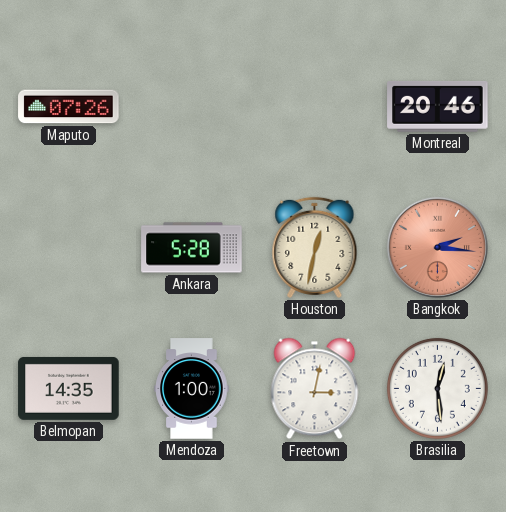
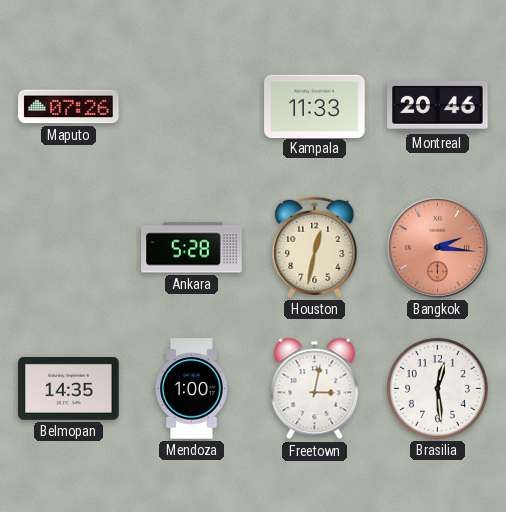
Kampala: none -> 11:33
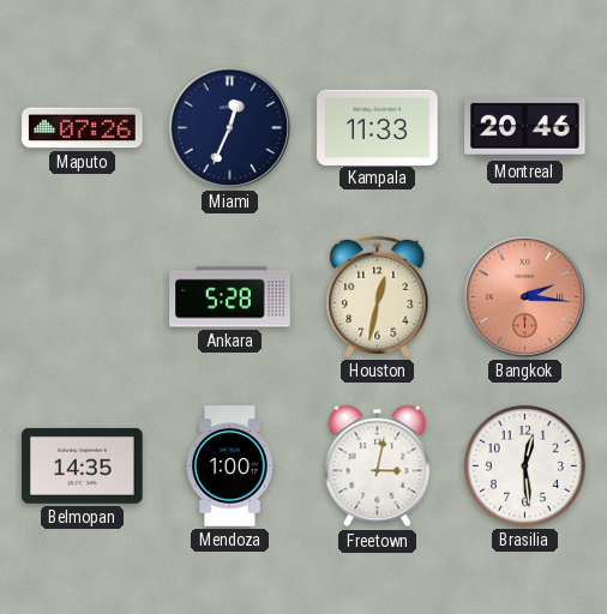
Miami: none -> 12:34
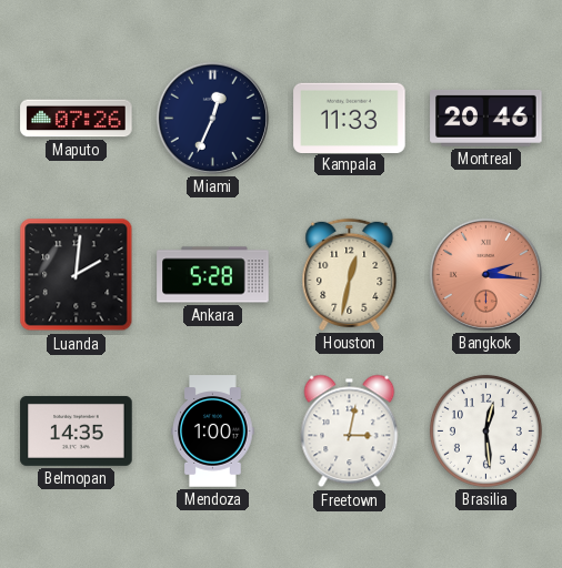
Luanda: none -> 2:01
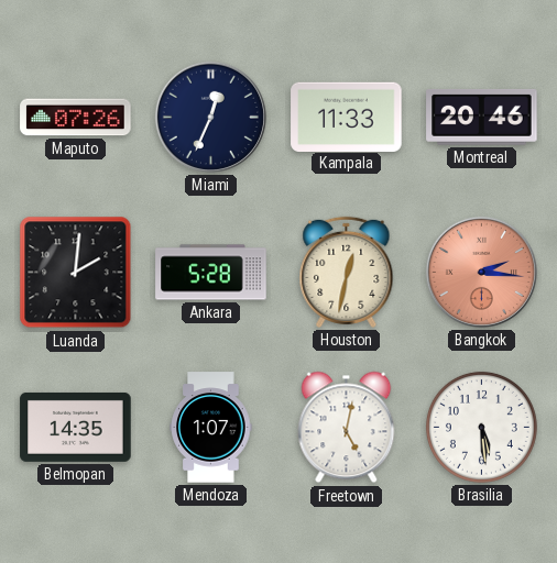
Mendoza: 1:00 -> 1:07
Freetown: 3:02 -> 5:02
Brasilia: 12:29 -> 5:29
